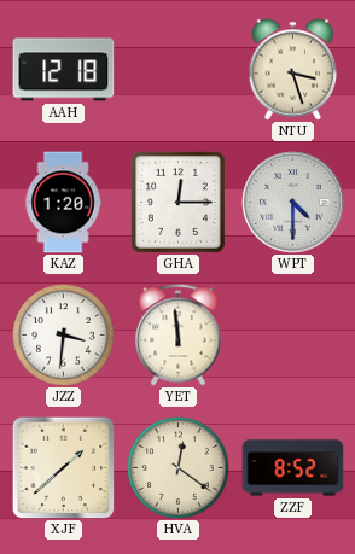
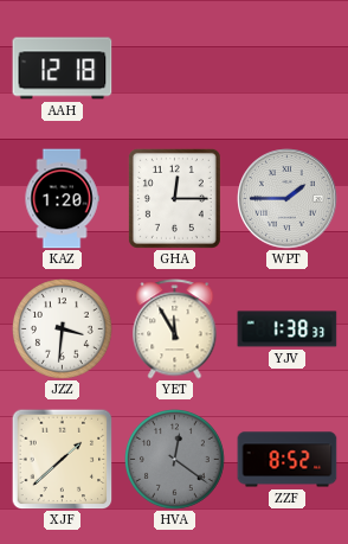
NTU: 3:27 -> none
WPT: 4:30 -> 1:45
YET: 11:59 -> 11:55
YJV: none -> 1:38
HVA dial: cream -> grey
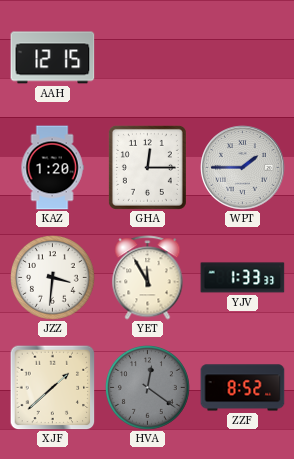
AAH: 12:18 -> 12:15
YJV: 1:38 -> 1:33
